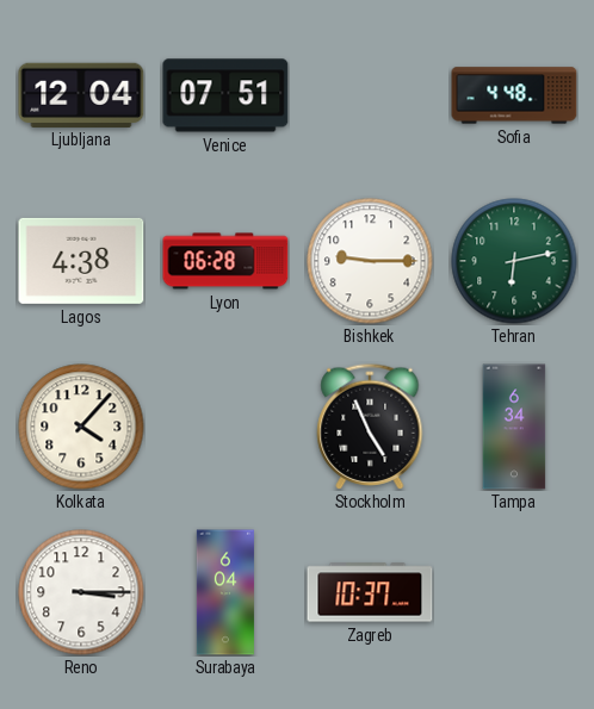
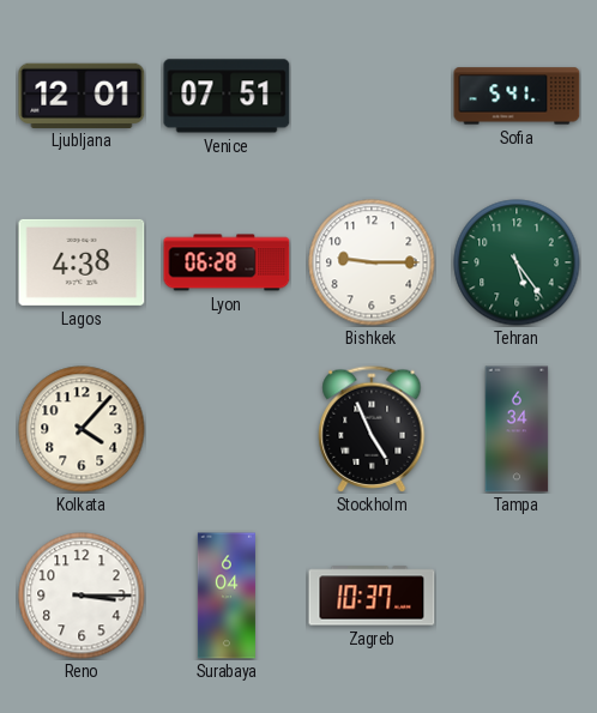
Ljubljana: 12:04 -> 12:01
Sofia: 4:48 -> 5:41
Tehran: 6:13 -> 5:24
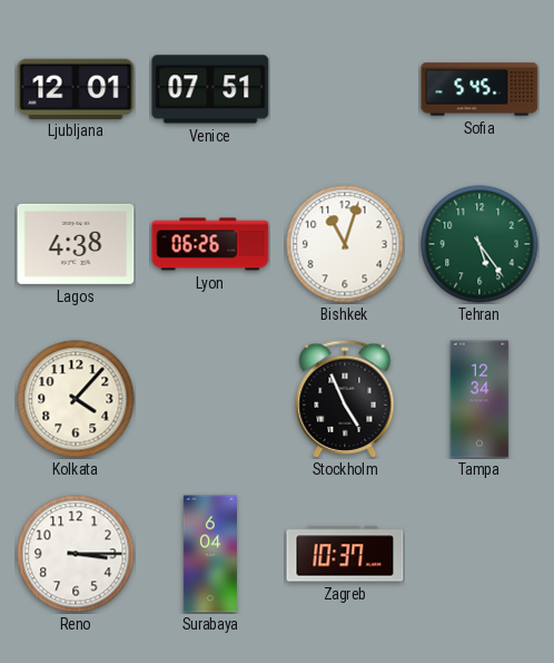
Sofia: 5:41 -> 5:45
Lyon: 06:28 -> 06:26
Bishkek: 9:15 -> 11:03
Tampa: 6:34 -> 12:34
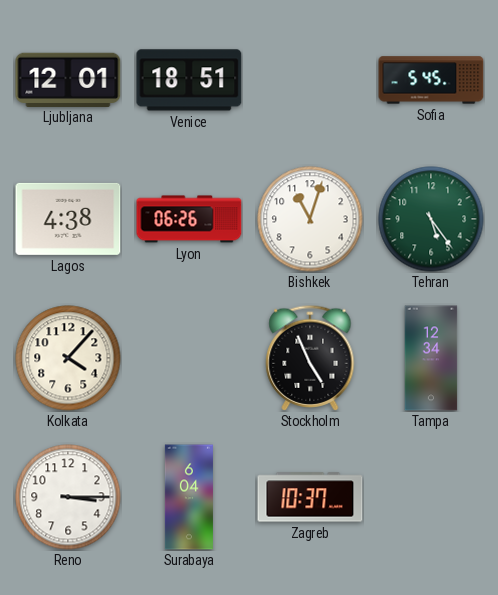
Venice: 07:51 -> 18:51
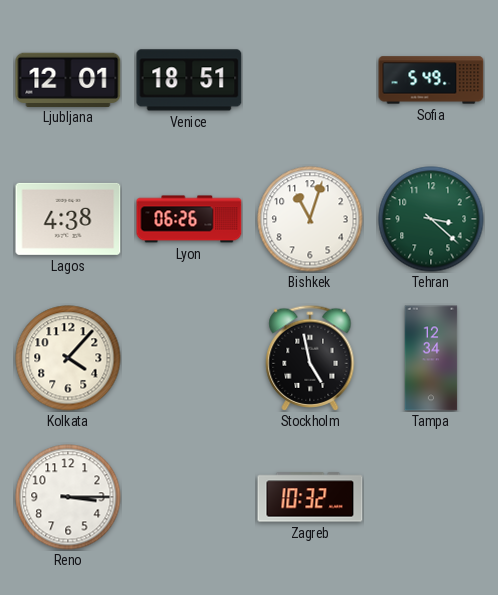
Sofia: 5:45 -> 5:49
Tehran: 5:24 -> 3:22
Stockholm: 4:56 -> 4:58
Surabaya: 6:04 -> none
Zagreb: 10:37 -> 10:32
